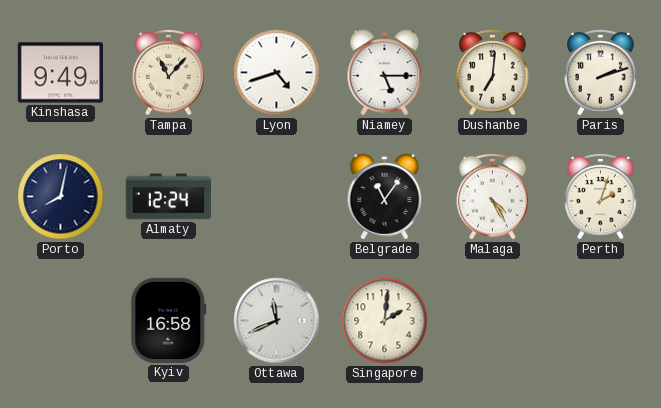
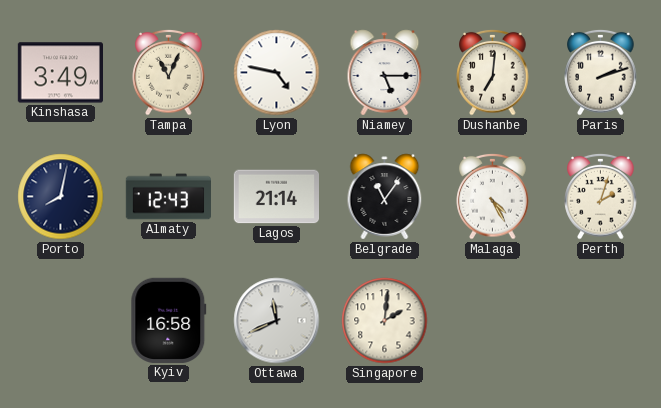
Kinshasa: 9:49 -> 3:49
Tampa: 11:07 -> 11:04
Lyon: 4:42 -> 4:47
Almaty: 12:24 -> 12:43
Lagos: none -> 21:14
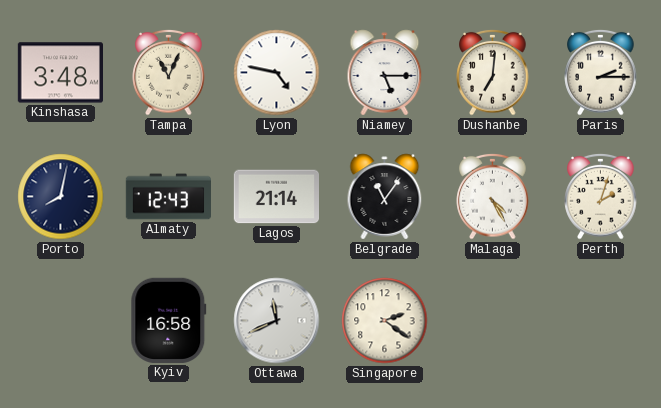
Kinshasa: 3:49 -> 3:48
Paris: 2:12 -> 2:15
Singapore: 2:01 -> 2:21
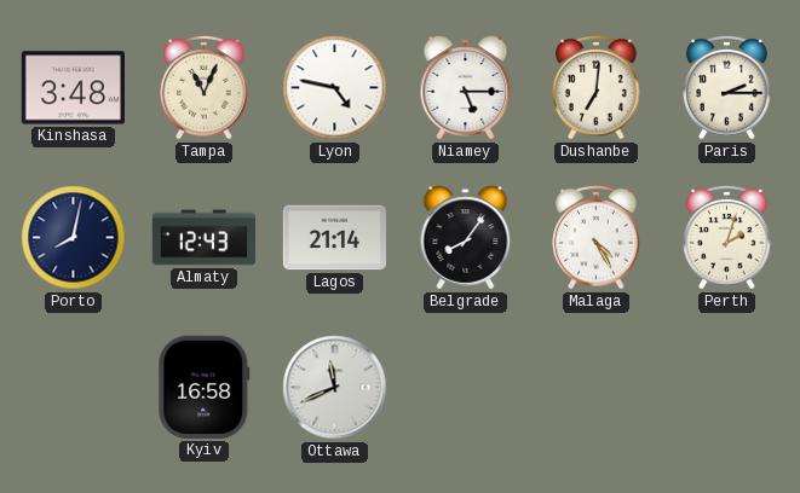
Belgrade: 11:06 -> 8:06
Singapore: 2:21 -> none
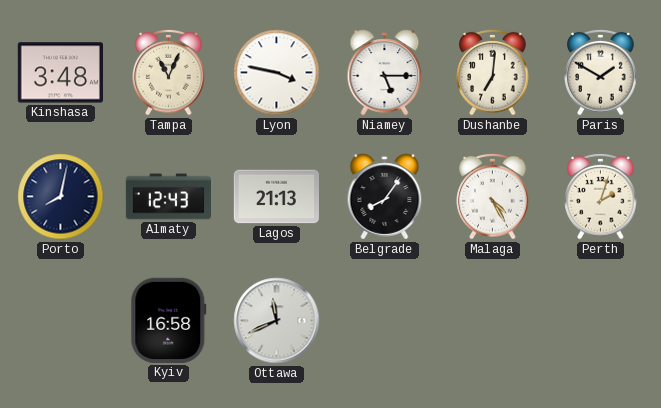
Lyon: 4:47 -> 3:47
Paris: 2:15 -> 1:50
Lagos: 21:14 -> 21:13
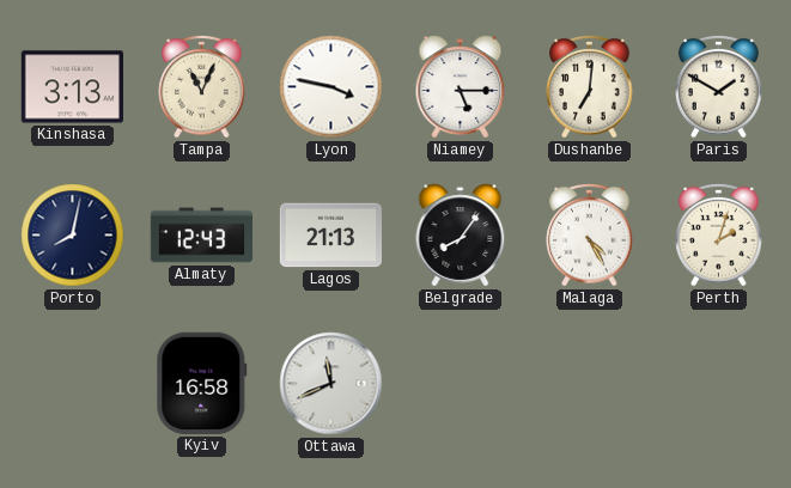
Kinshasa: 3:48 -> 3:13
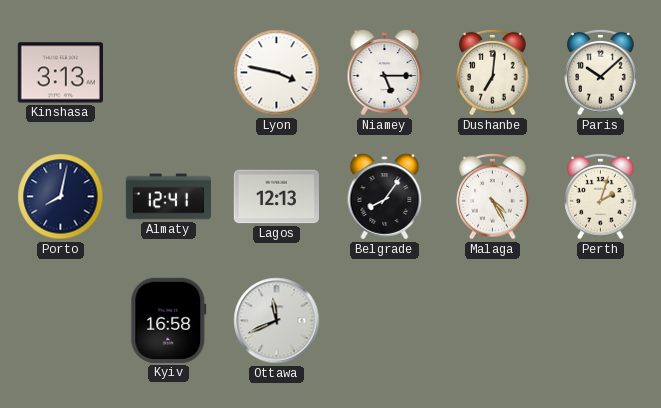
Tampa: 11:04 -> none
Paris: 1:50 -> 10:08
Almaty: 12:43 -> 12:41
Lagos: 21:13 -> 12:13
